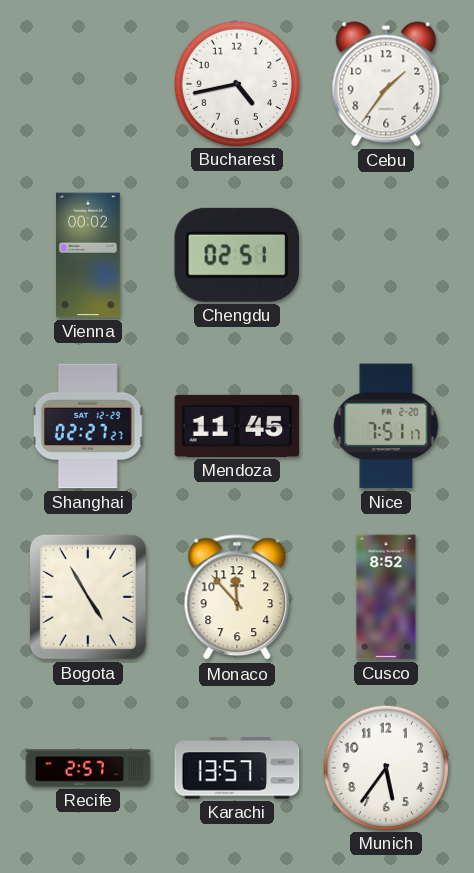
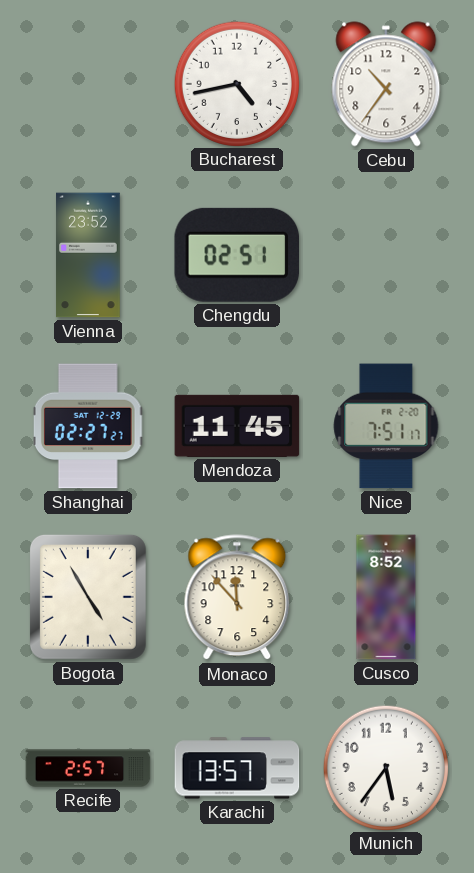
Cebu: 1:36 -> 10:36
Vienna: 00:02 -> 23:52
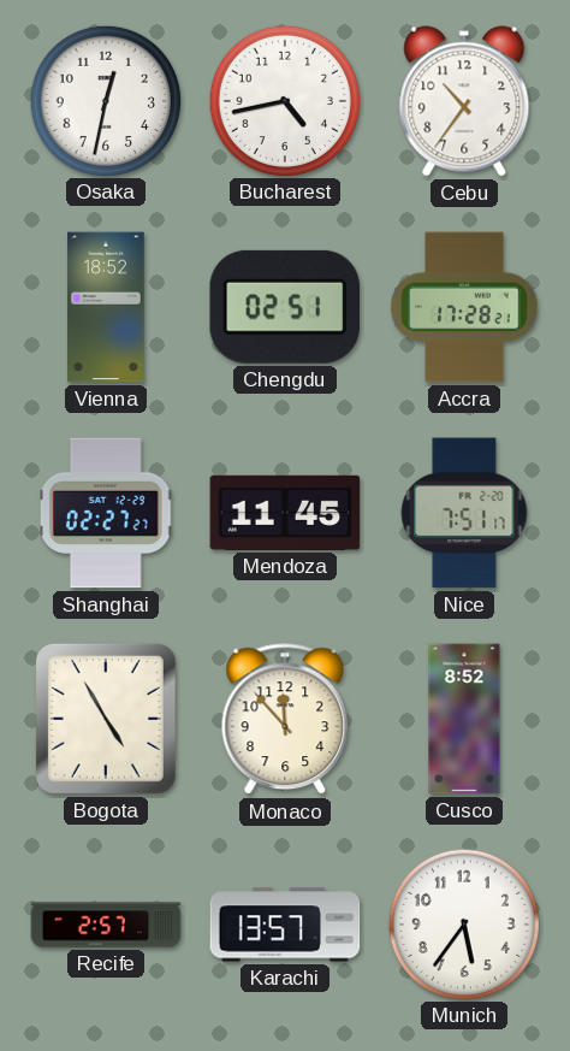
Osaka: none -> 12:32
Vienna: 23:52 -> 18:52
Accra: none -> 17:28
